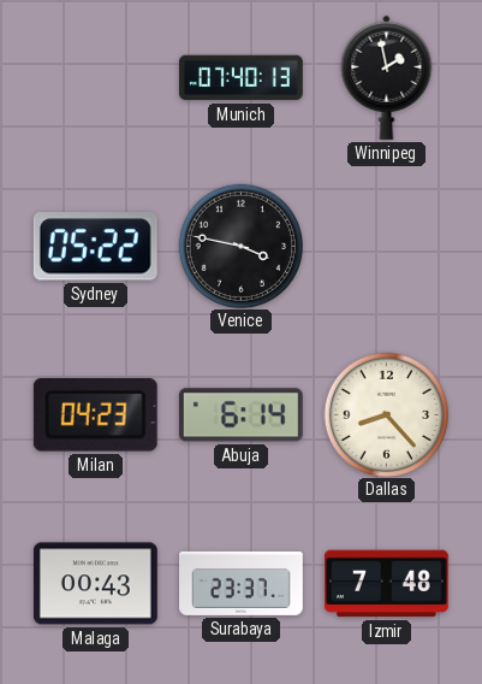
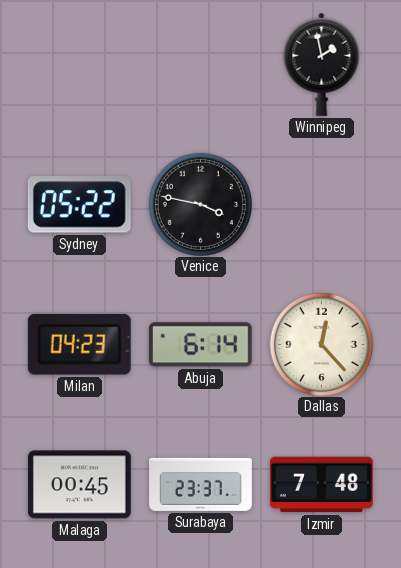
Munich: 07:40 -> none
Dallas: 8:23 -> 12:23
Malaga: 00:43 -> 00:45
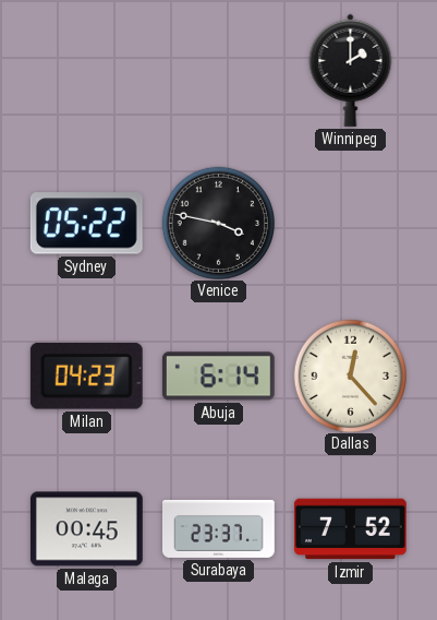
Winnipeg: 1:58 -> 2:00
Izmir: 7:48 -> 7:52
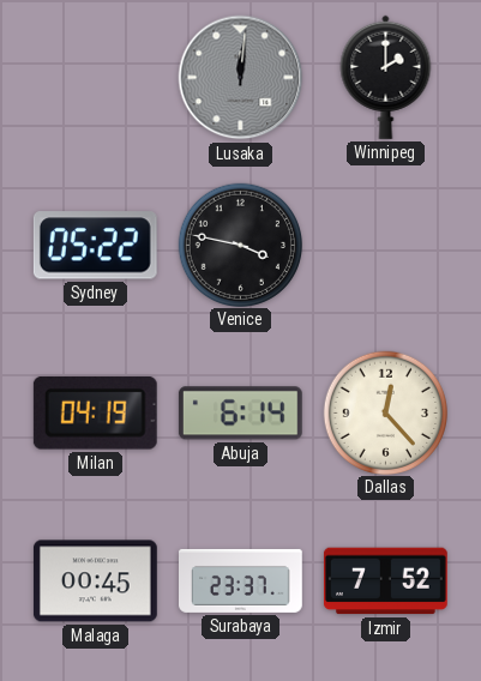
Lusaka: none -> 12:01
Milan: 04:23 -> 04:19
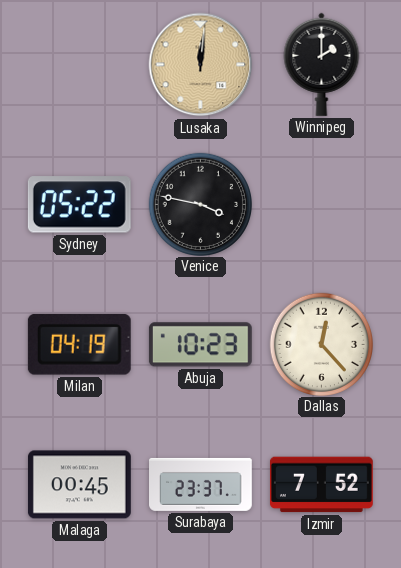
Lusaka dial: grey -> champagne
Abuja: 6:14 -> 10:23
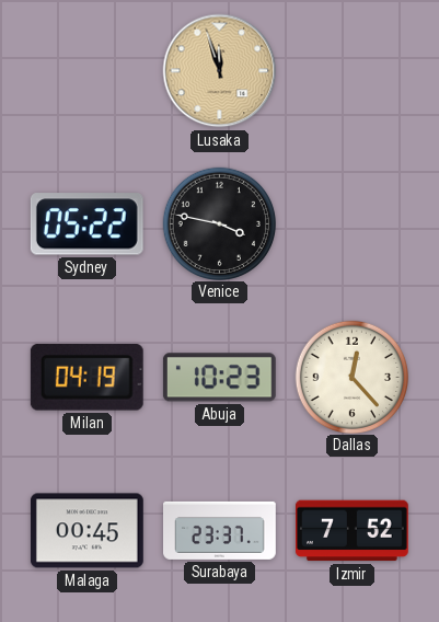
Lusaka: 12:01 -> 11:57
Winnipeg: 2:00 -> none
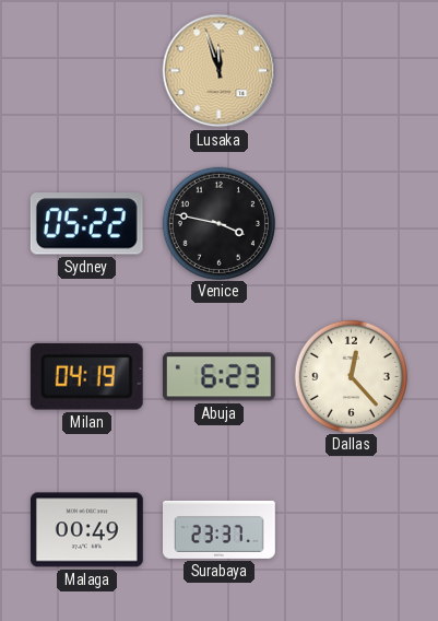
Abuja: 10:23 -> 6:23
Malaga: 00:45 -> 00:49
Izmir: 7:52 -> none
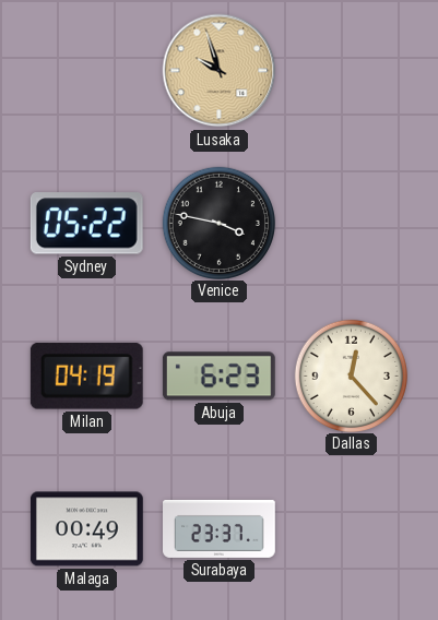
Lusaka: 11:57 -> 9:57
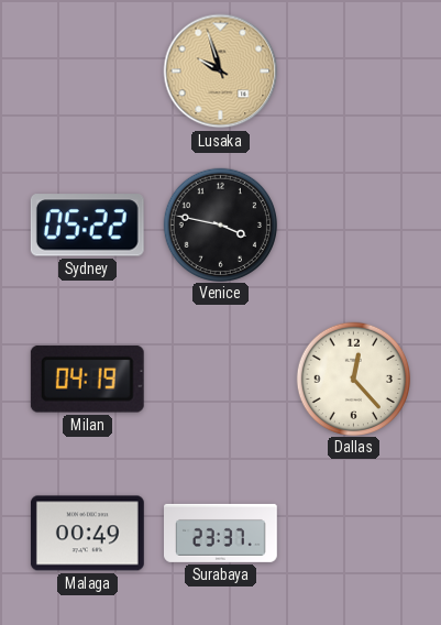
Abuja: 6:23 -> none
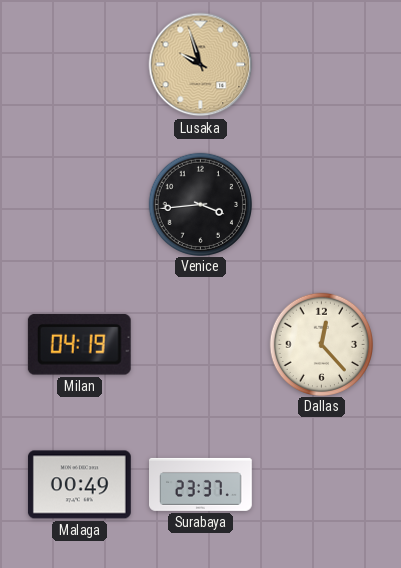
Sydney: 05:22 -> none
Venice: 3:47 -> 3:44
